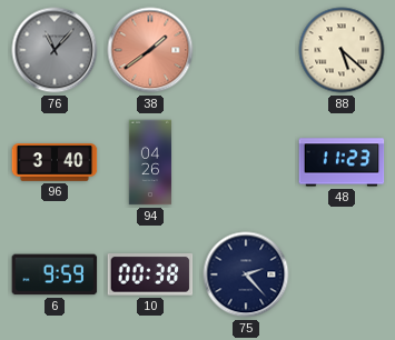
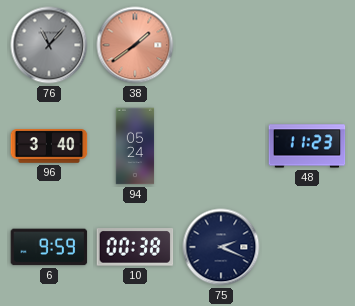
88: 5:22 -> none
94: 04:26 -> 05:24
75: 2:23 -> 2:19
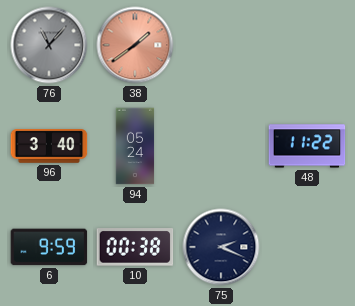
48: 11:23 -> 11:22
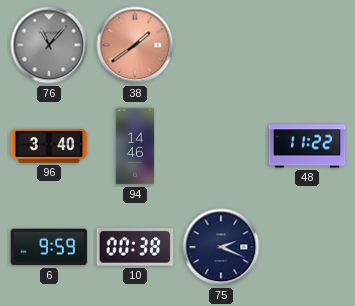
94: 05:24 -> 14:46
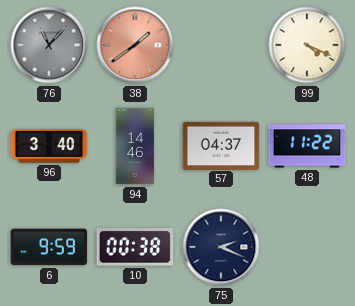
99: none -> 4:19
57: none -> 04:37
